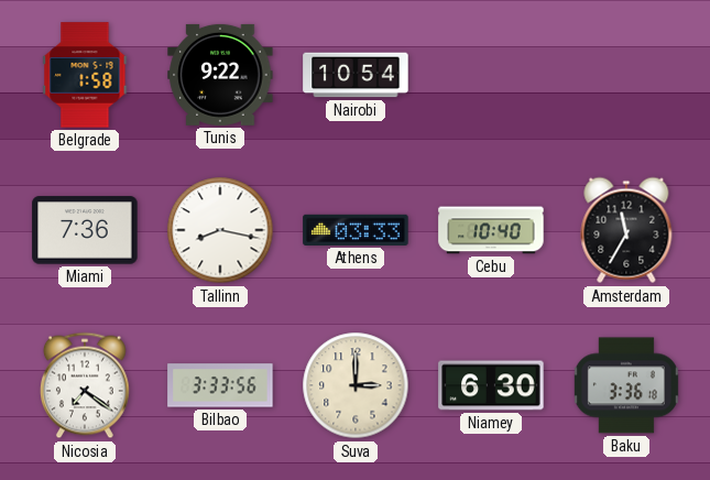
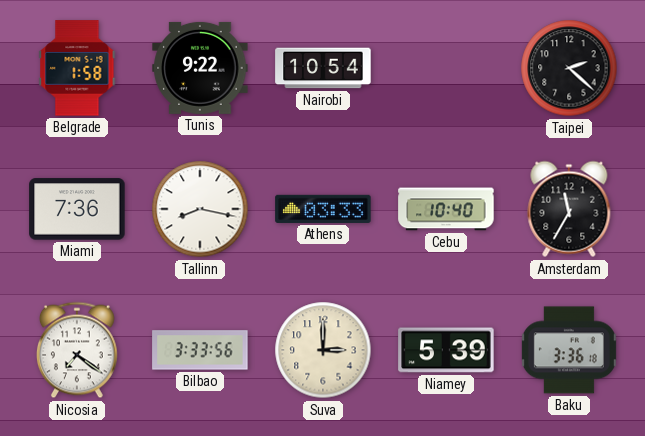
Taipei: none -> 2:22
Niamey: 6:30 -> 5:39
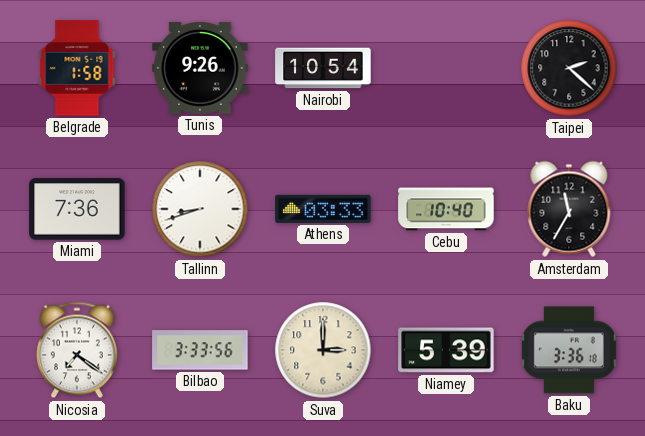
Tunis: 9:22 -> 9:26
Tallinn: 8:17 -> 8:42
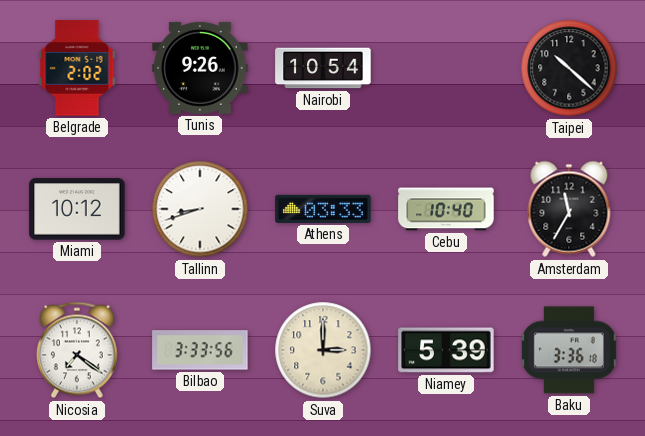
Belgrade: 1:58 -> 2:02
Taipei: 2:22 -> 10:22
Miami: 7:36 -> 10:12
